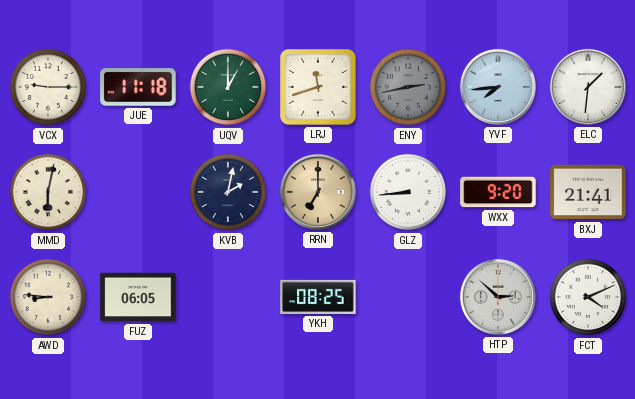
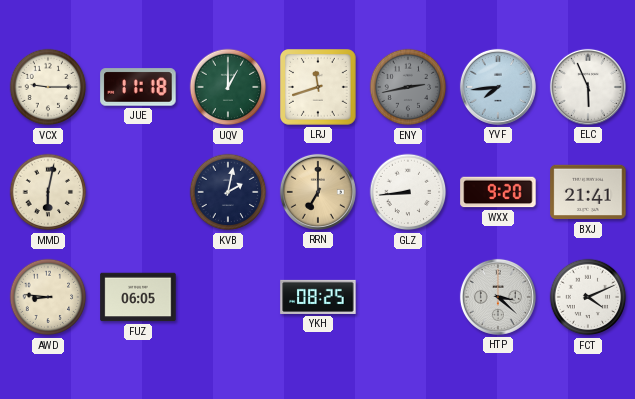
ELC: 1:31 -> 5:56
HTP: 2:52 -> 3:22
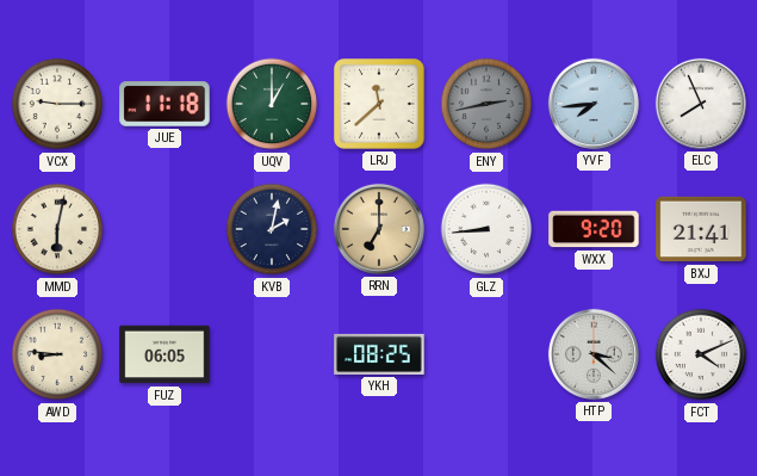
LRJ: 11:42 -> 11:38
ELC: 5:56 -> 7:56
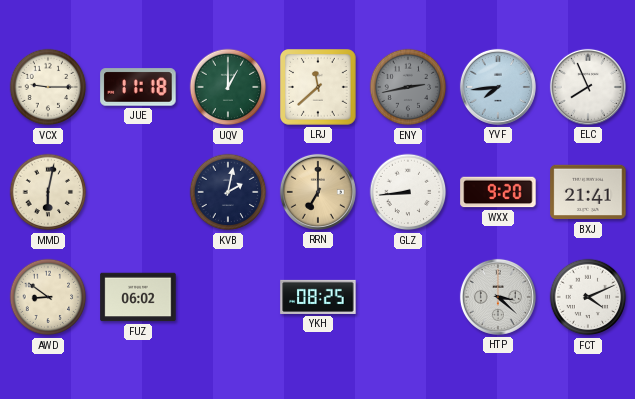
AWD: 8:46 -> 8:51
FUZ: 06:05 -> 06:02
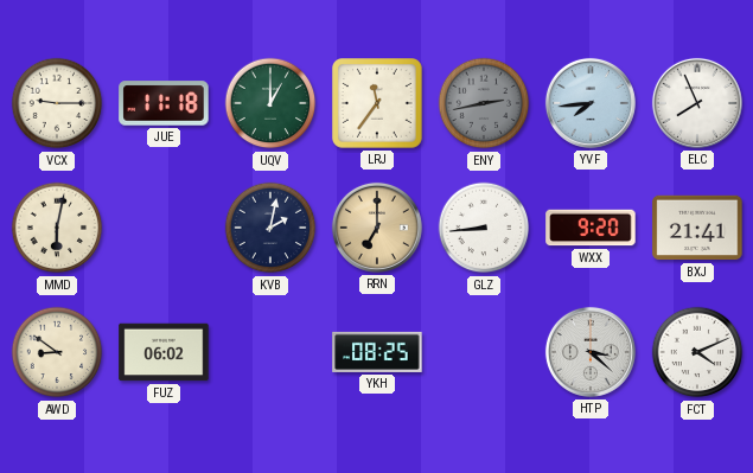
LRJ: 11:38 -> 11:36
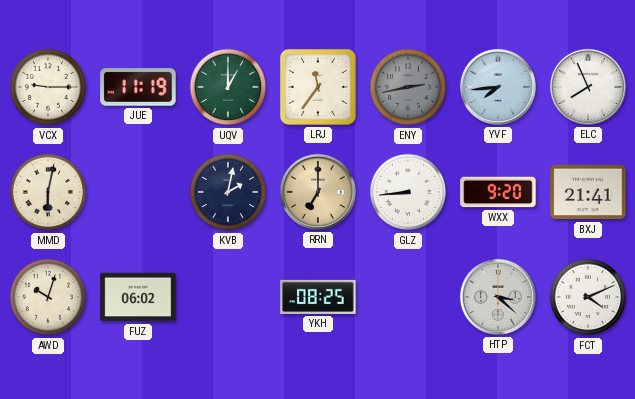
JUE: 11:18 -> 11:19
AWD: 8:51 -> 10:03
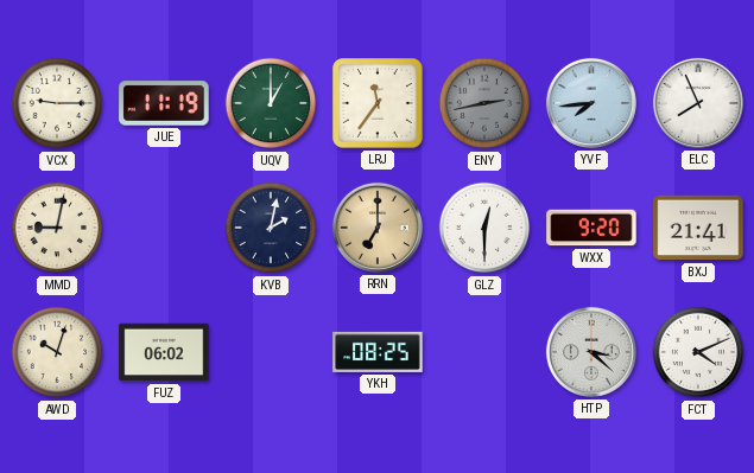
MMD: 6:02 -> 9:02
GLZ: 8:44 -> 12:30
